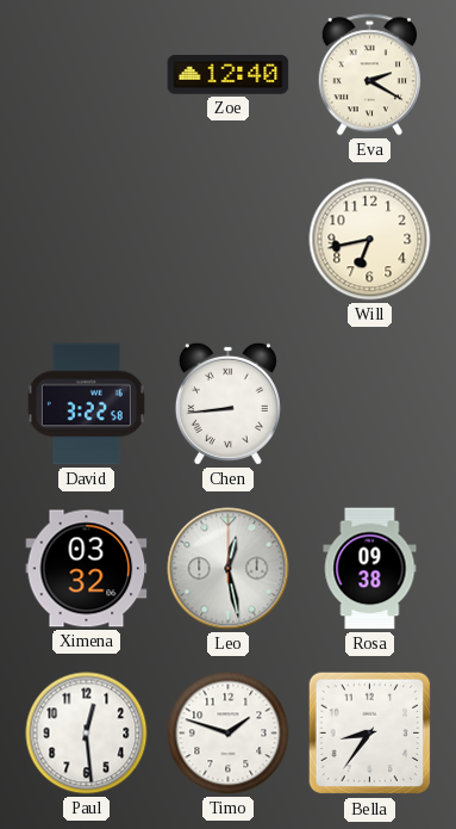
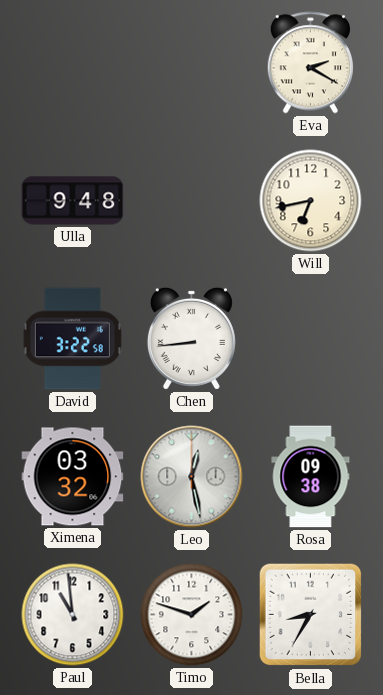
Zoe: 12:40 -> none
Ulla: none -> 9:48
Paul: 12:29 -> 10:59
Bella: 8:36 -> 8:35
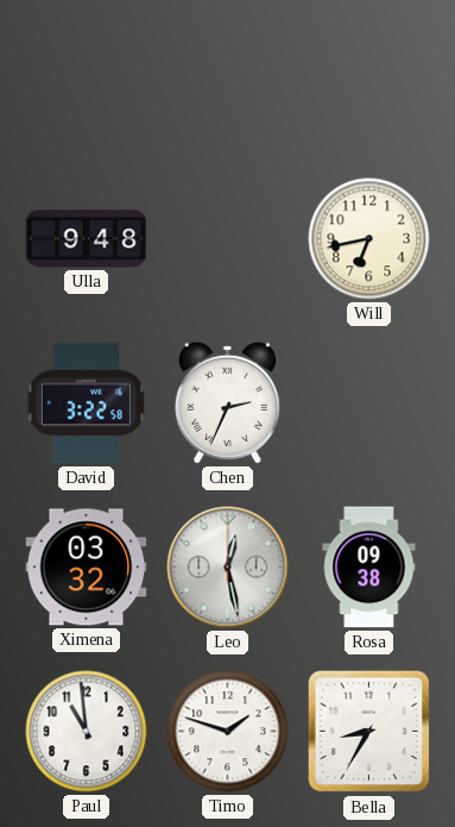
Eva: 2:20 -> none
Chen: 8:44 -> 2:34
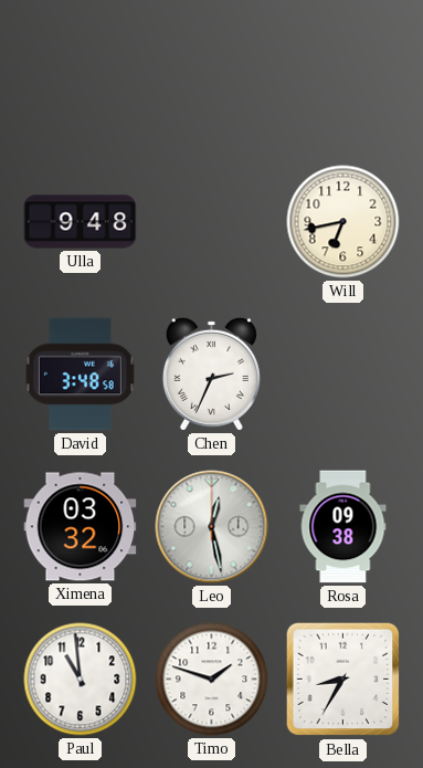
David: 3:22 -> 3:48
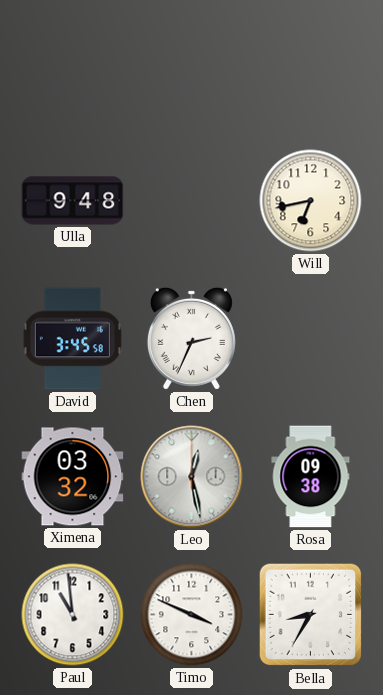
David: 3:48 -> 3:45
Timo: 1:48 -> 3:49
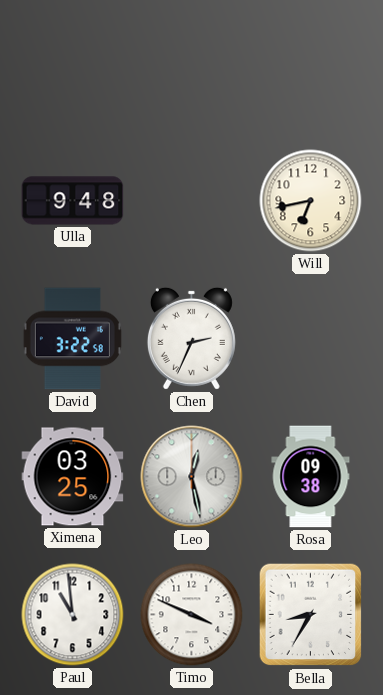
David: 3:45 -> 3:22
Ximena: 03:32 -> 03:25
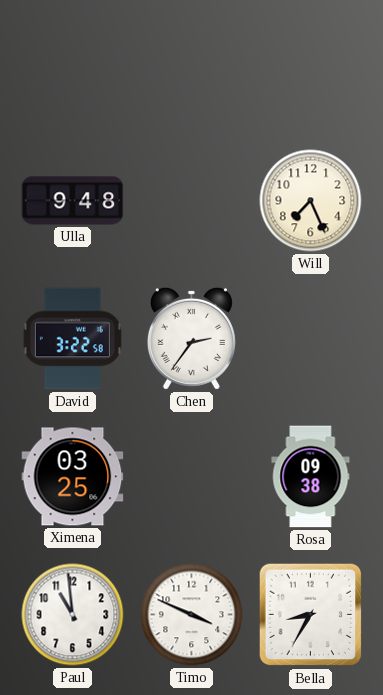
Will: 6:43 -> 7:26
Chen: 2:34 -> 2:36
Leo: 12:28 -> none
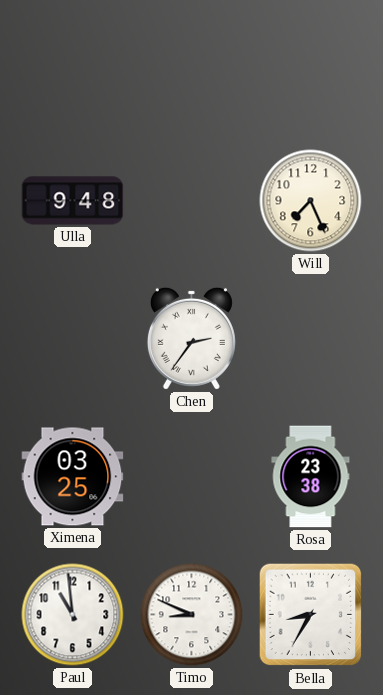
David: 3:22 -> none
Rosa: 09:38 -> 23:38
Timo: 3:49 -> 8:49
